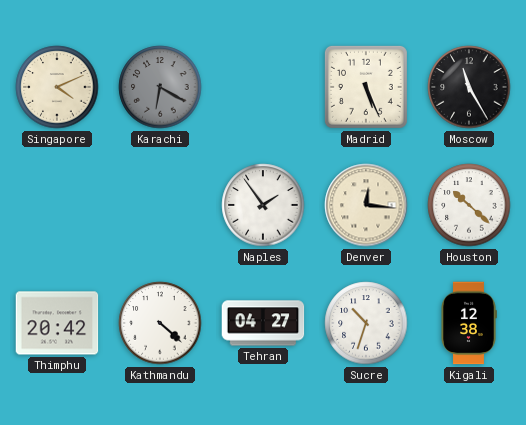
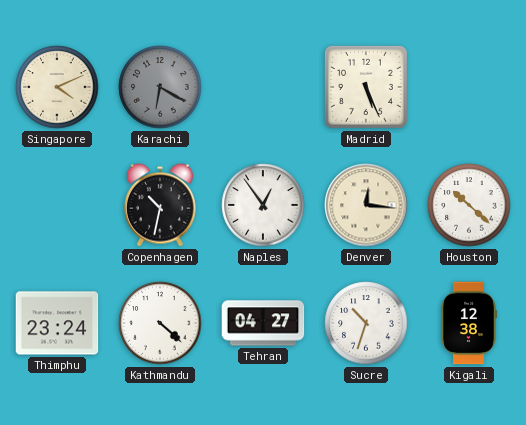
Moscow: 11:25 -> none
Copenhagen: none -> 10:32
Naples: 1:54 -> 12:54
Thimphu: 20:42 -> 23:24
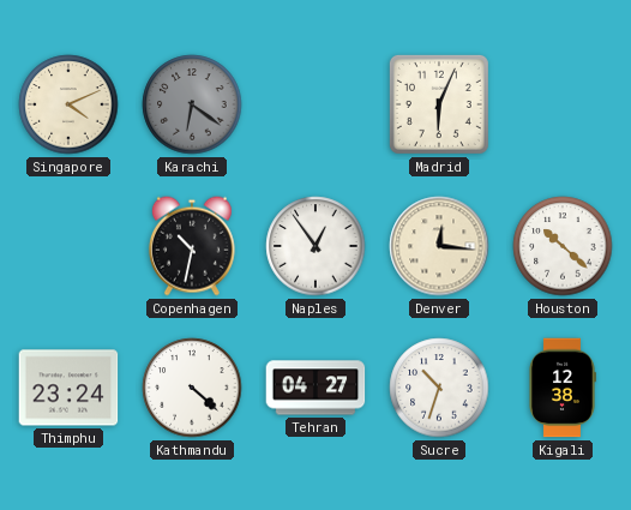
Karachi: 6:20 -> 6:21
Madrid: 5:26 -> 6:04
